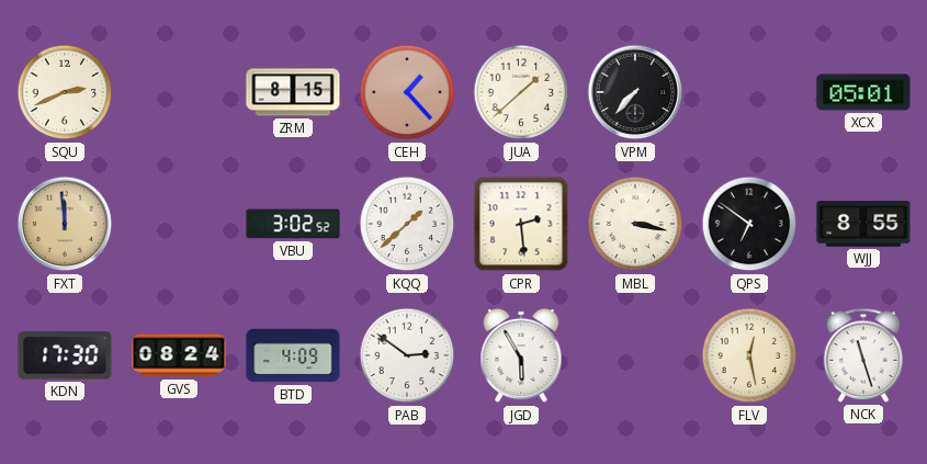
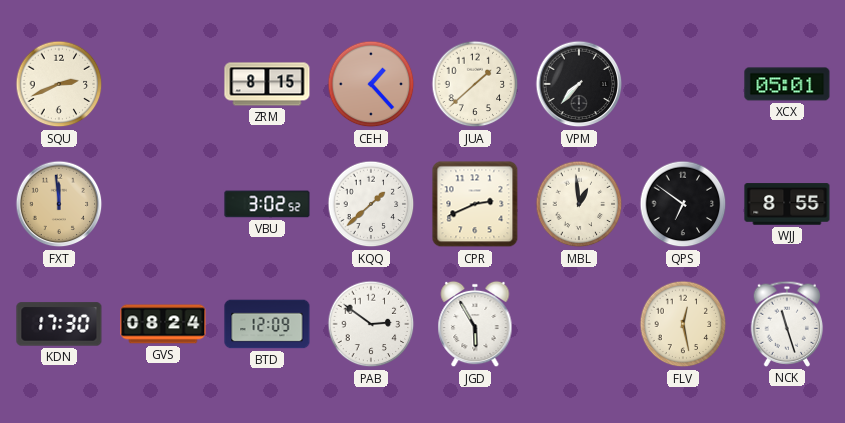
CPR: 2:29 -> 2:41
MBL: 3:17 -> 12:59
BTD: 4:09 -> 12:09
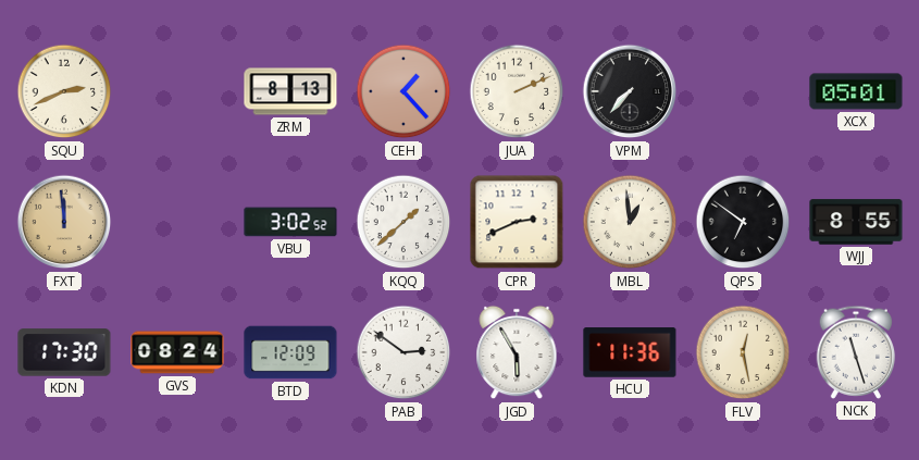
ZRM: 8:15 -> 8:13
JUA: 1:38 -> 2:11
HCU: none -> 11:36
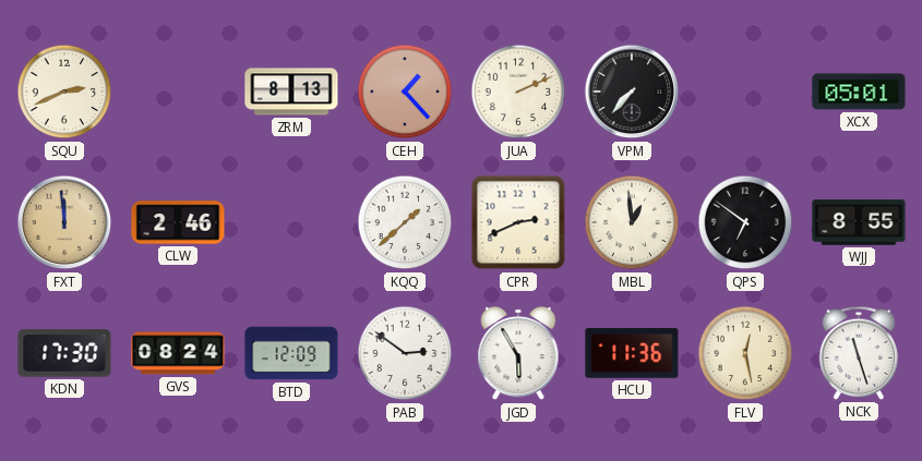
CLW: none -> 2:46
VBU: 3:02 -> none
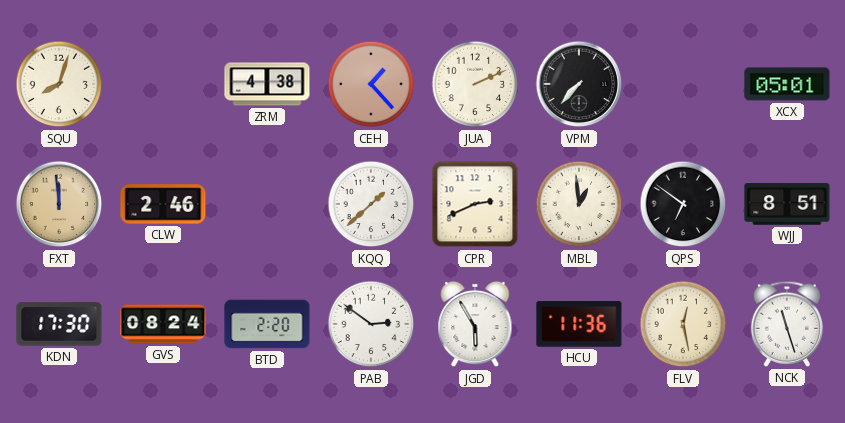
SQU: 2:41 -> 8:03
ZRM: 8:13 -> 4:38
WJJ: 8:55 -> 8:51
BTD: 12:09 -> 2:20
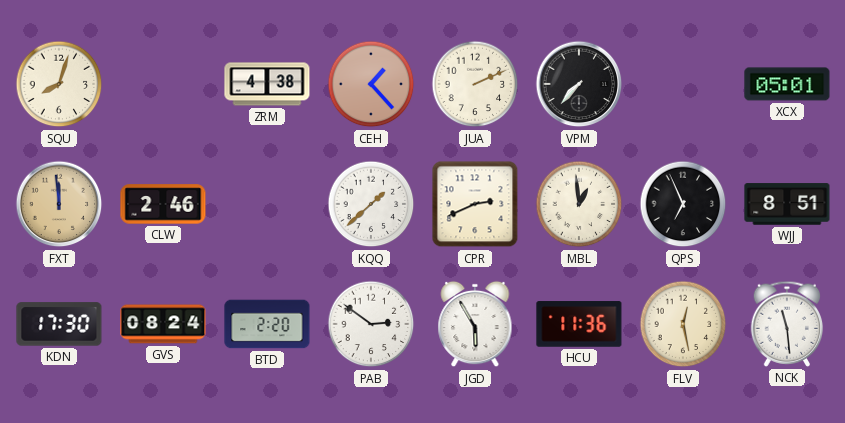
QPS: 6:51 -> 6:56
NCK: 11:27 -> 11:29
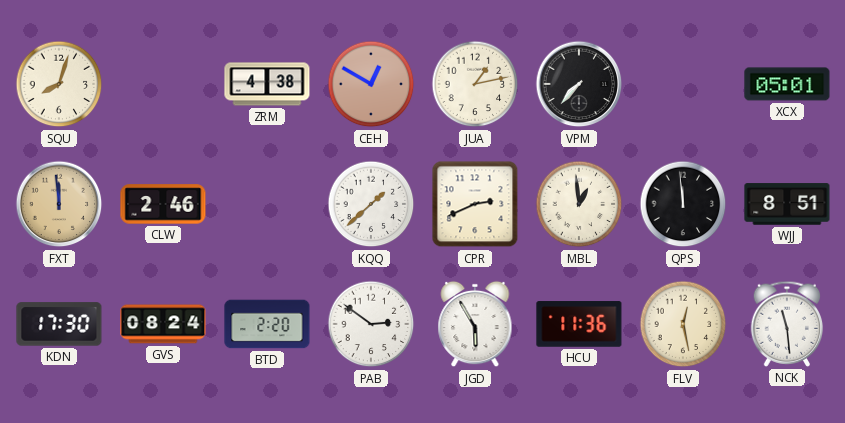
CEH: 1:23 -> 12:50
JUA: 2:11 -> 1:13
QPS: 6:56 -> 11:59
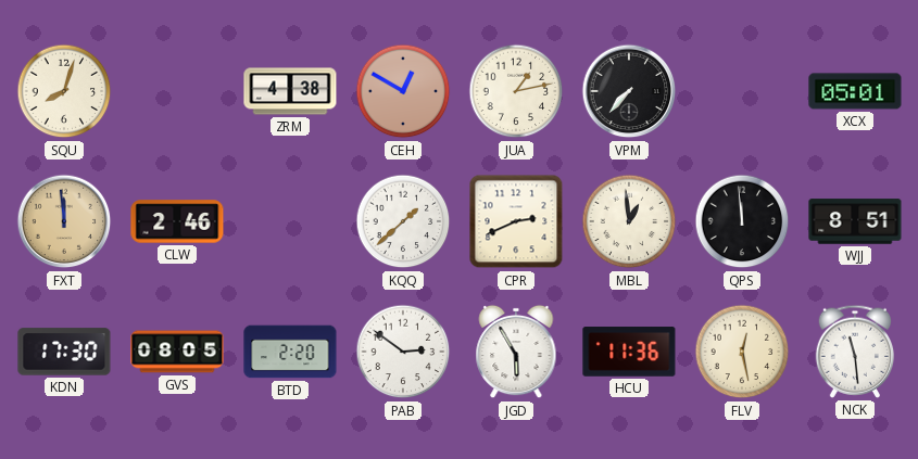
GVS: 08:24 -> 08:05
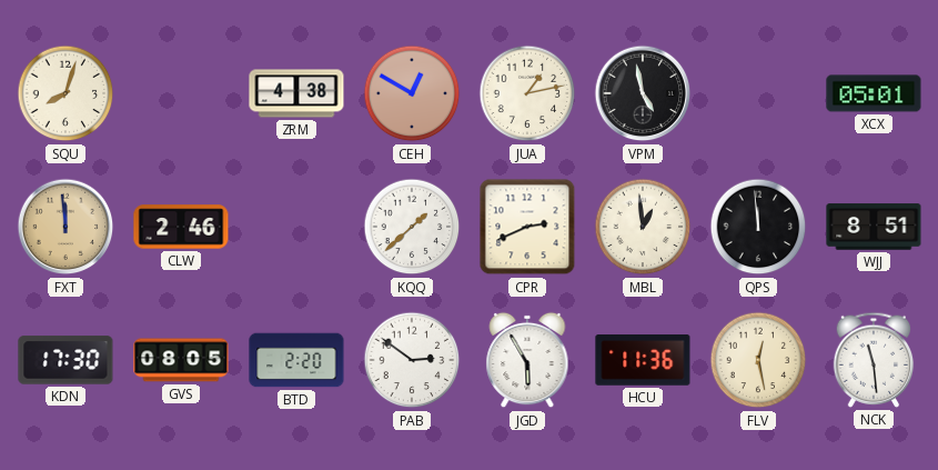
VPM: 7:37 -> 4:58
